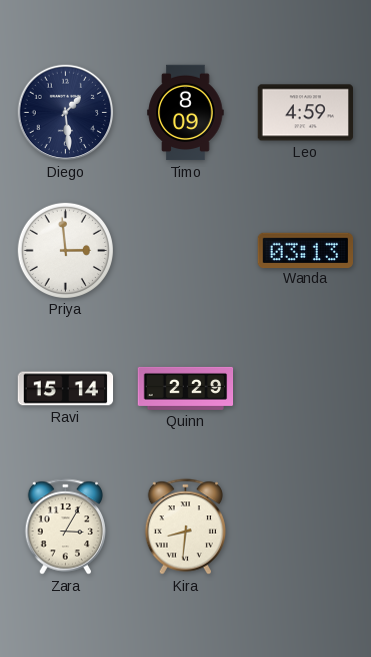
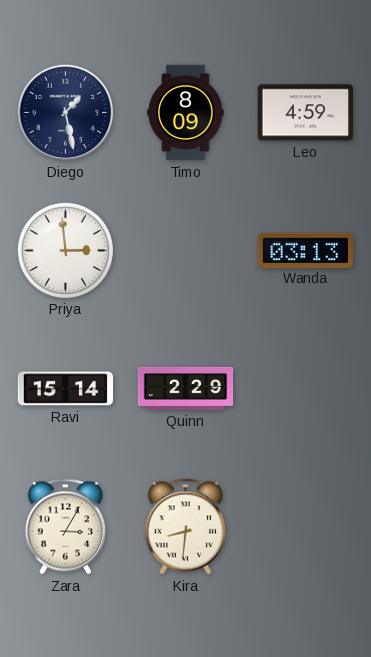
Diego: 1:29 -> 1:28
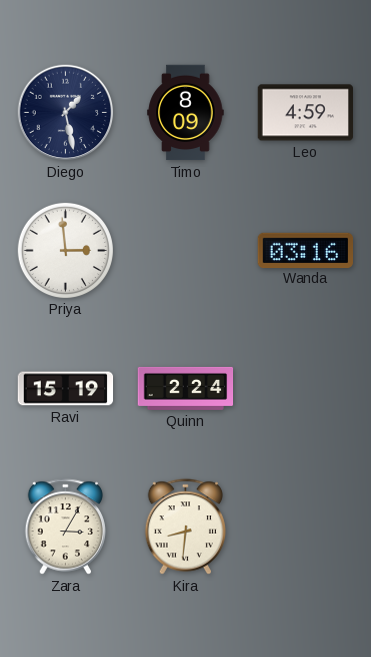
Wanda: 03:13 -> 03:16
Ravi: 15:14 -> 15:19
Quinn: 2:29 -> 2:24
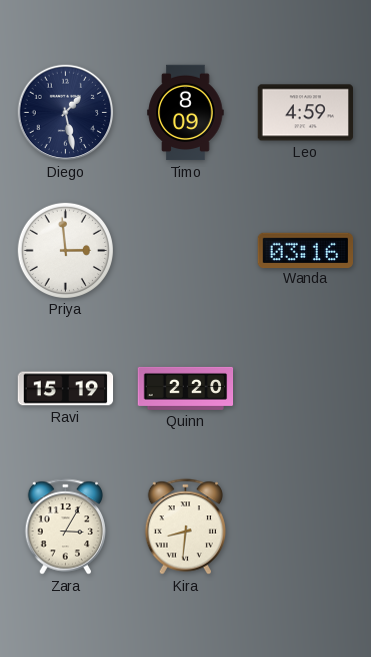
Quinn: 2:24 -> 2:20
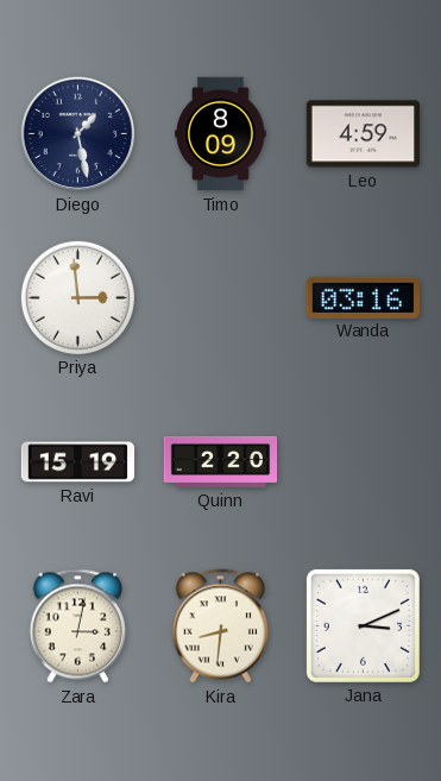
Zara: 3:05 -> 3:02
Jana: none -> 3:11
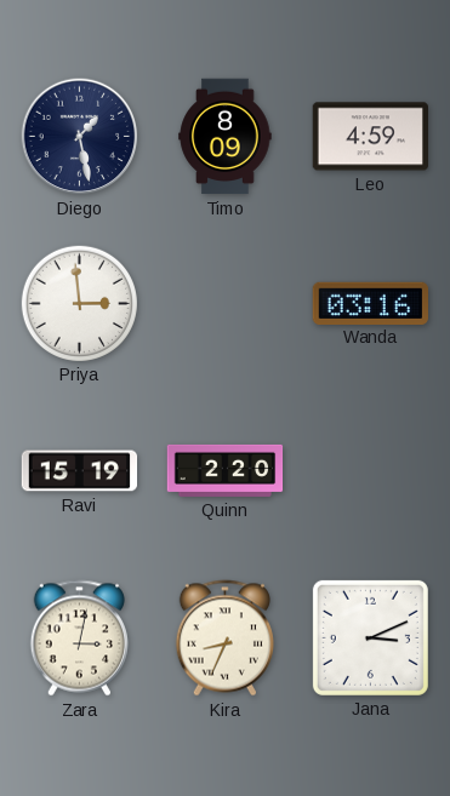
Kira: 8:31 -> 8:34
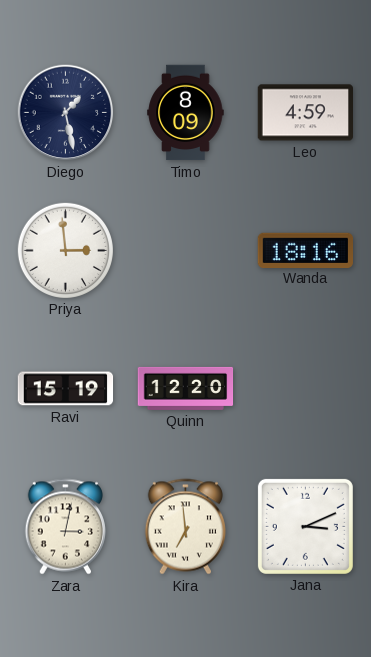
Wanda: 03:16 -> 18:16
Quinn: 2:20 -> 12:20
Kira: 8:34 -> 6:59
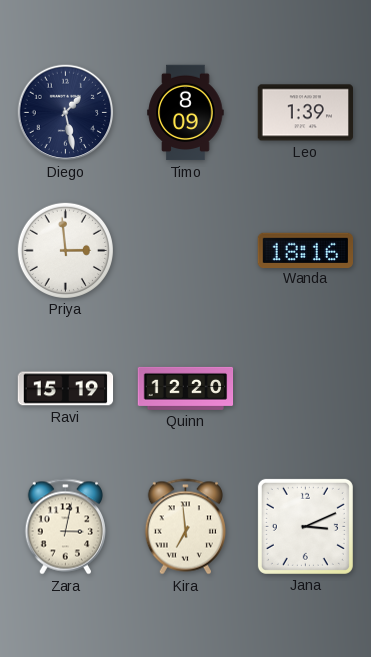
Leo: 4:59 -> 1:39
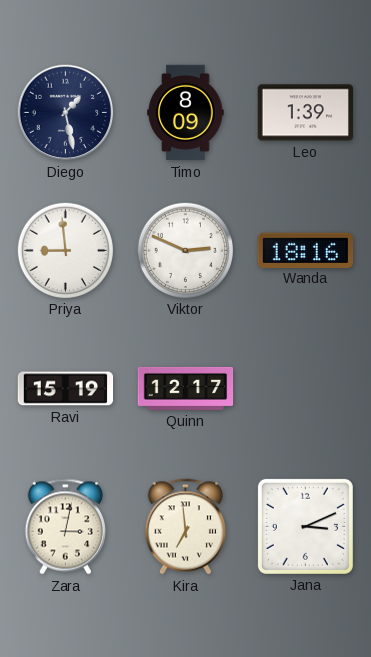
Priya: 2:59 -> 8:59
Viktor: none -> 2:49
Quinn: 12:20 -> 12:17
